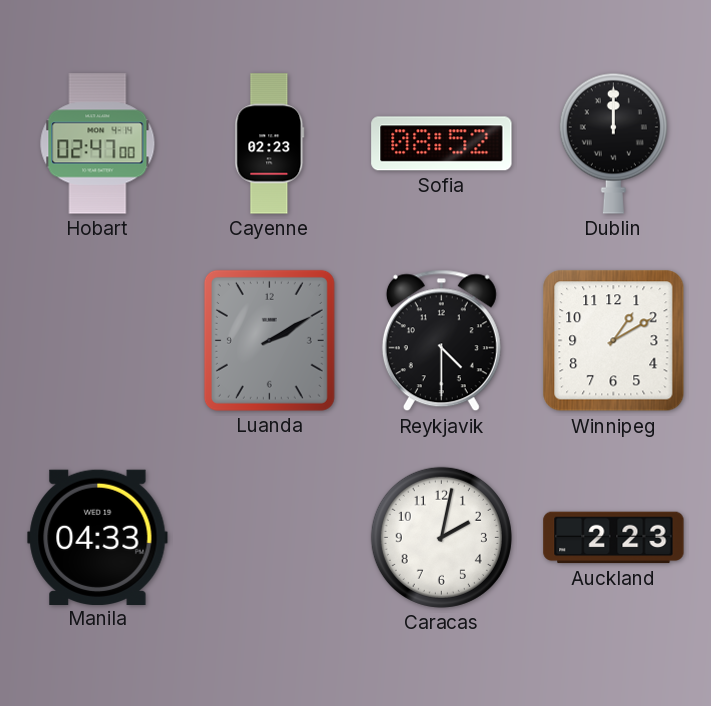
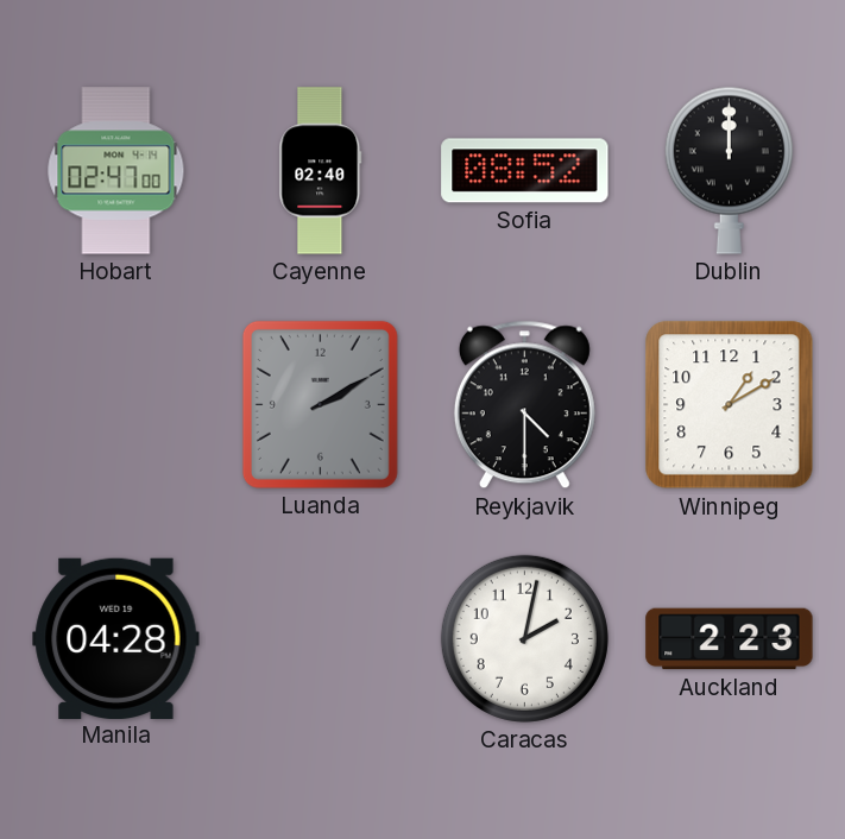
Cayenne: 02:23 -> 02:40
Manila: 04:33 -> 04:28
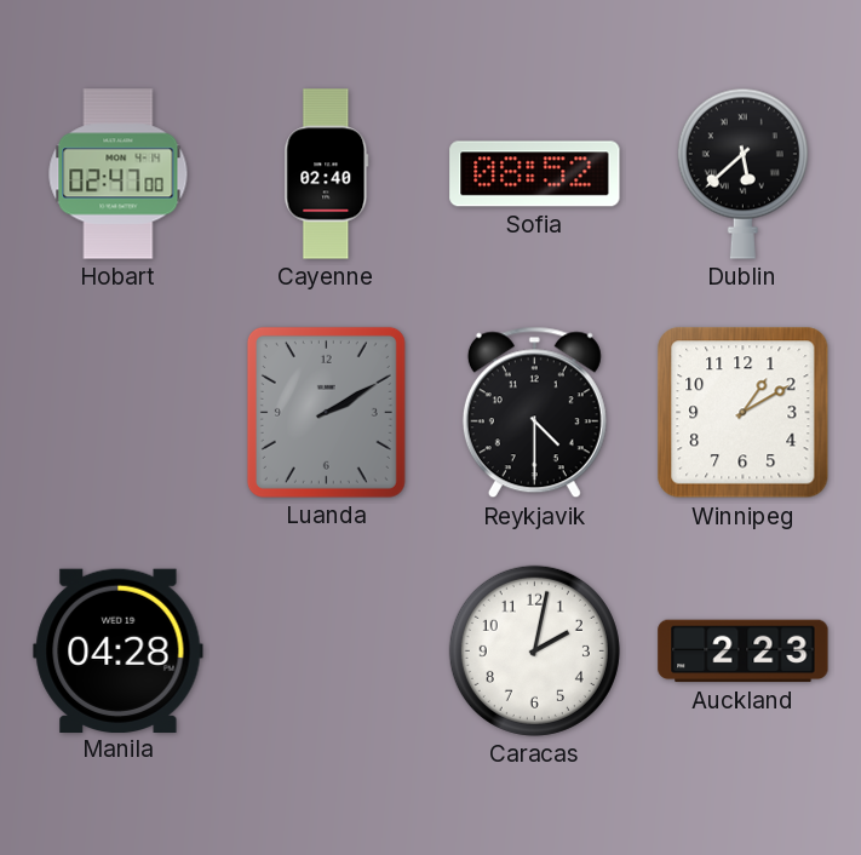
Dublin: 12:00 -> 5:38
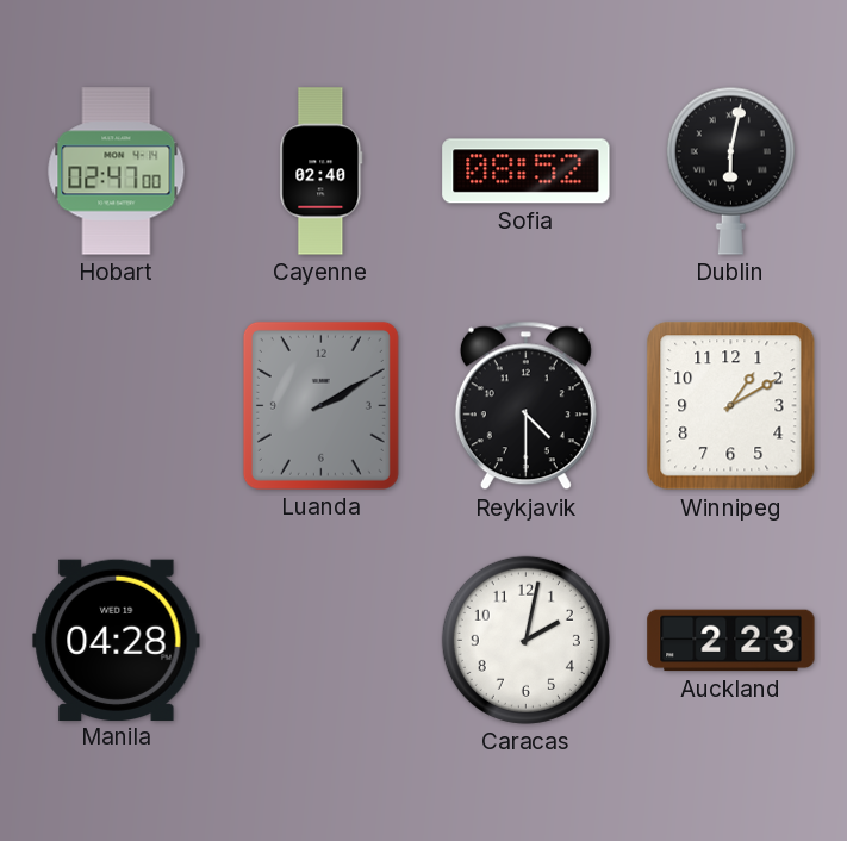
Dublin: 5:38 -> 6:02
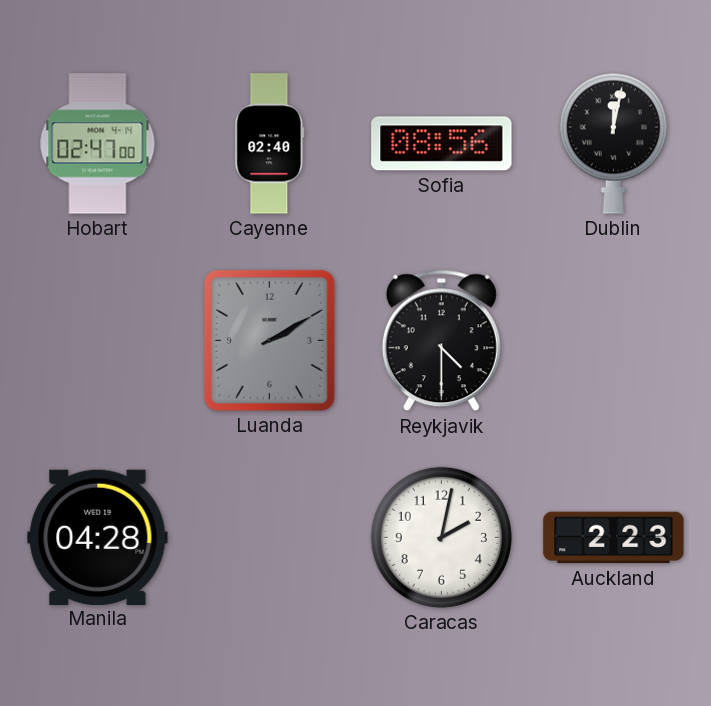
Sofia: 08:52 -> 08:56
Dublin: 6:02 -> 12:02
Winnipeg: 1:10 -> none
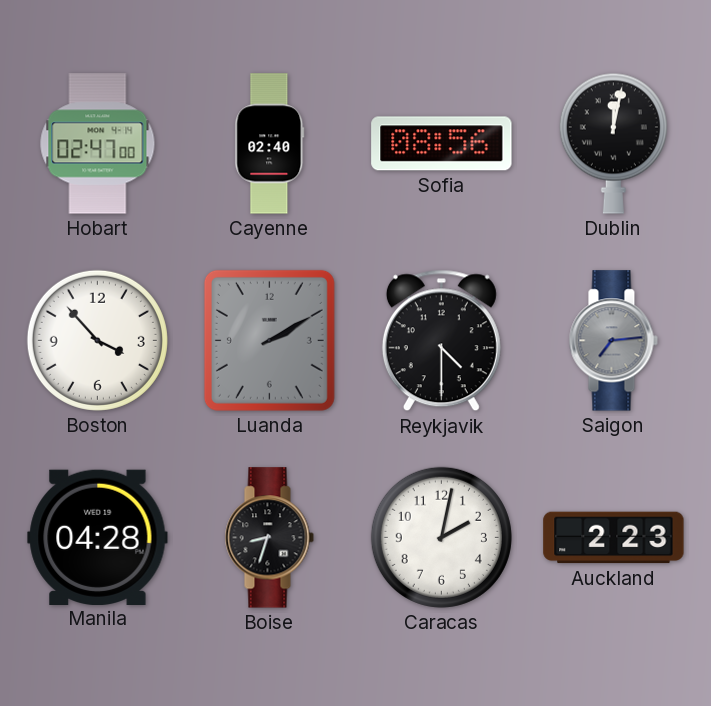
Boston: none -> 3:53
Saigon: none -> 7:14
Boise: none -> 8:33
